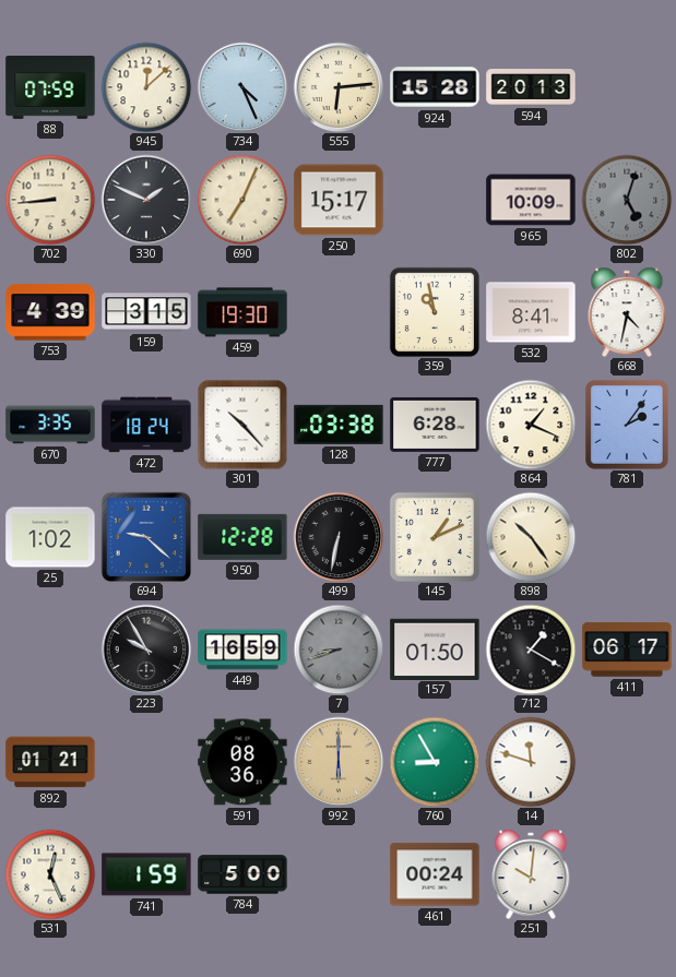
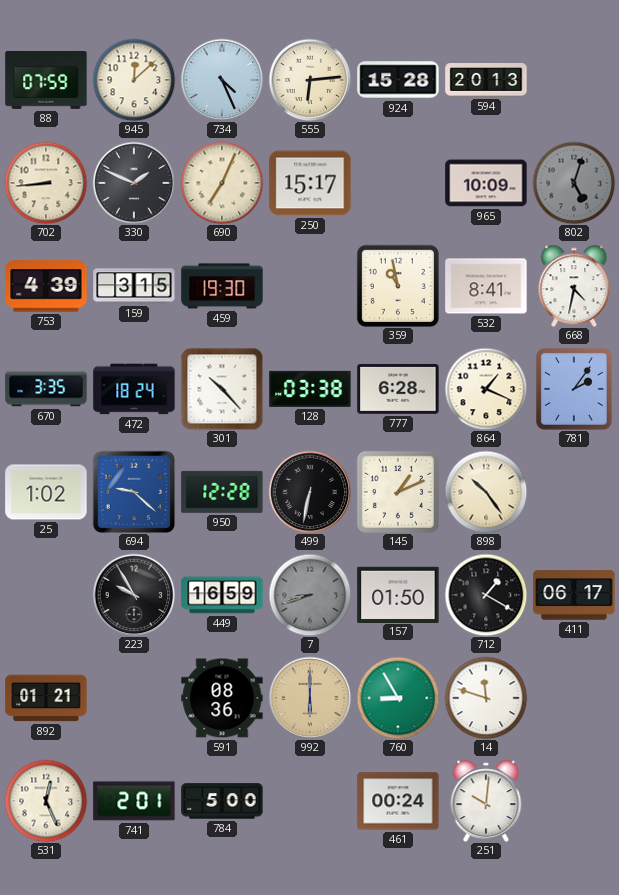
741: 1:59 -> 2:01
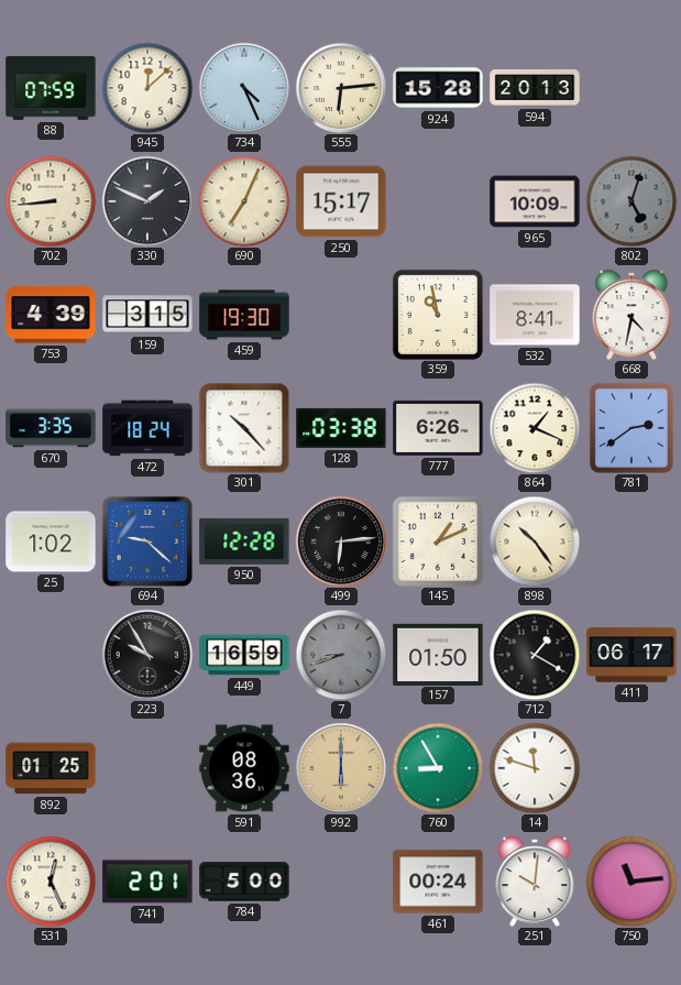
777: 6:28 -> 6:26
781: 2:06 -> 2:39
499: 6:32 -> 6:14
892: 01:21 -> 01:25
750: none -> 11:14
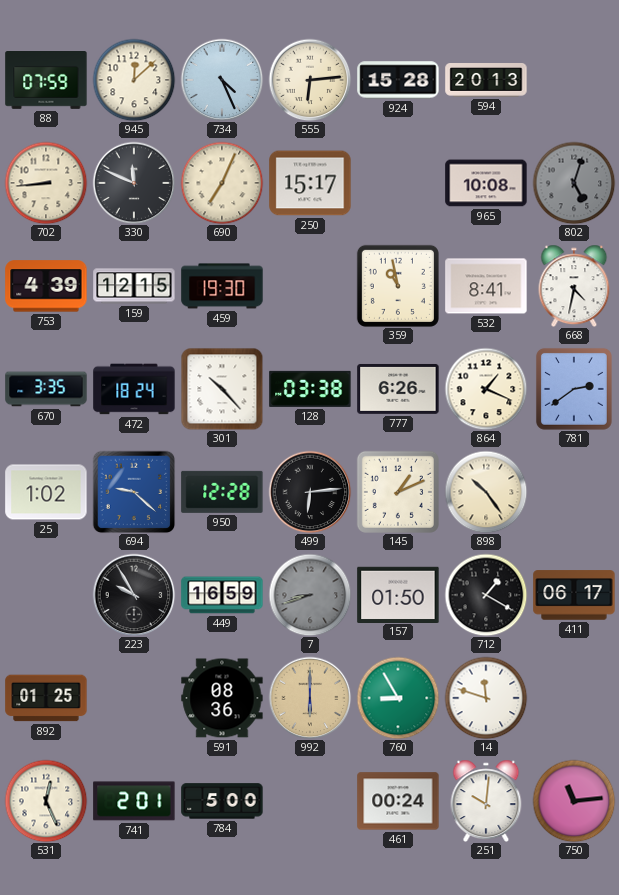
330: 1:49 -> 11:49
965: 10:09 -> 10:08
159: 3:15 -> 12:15
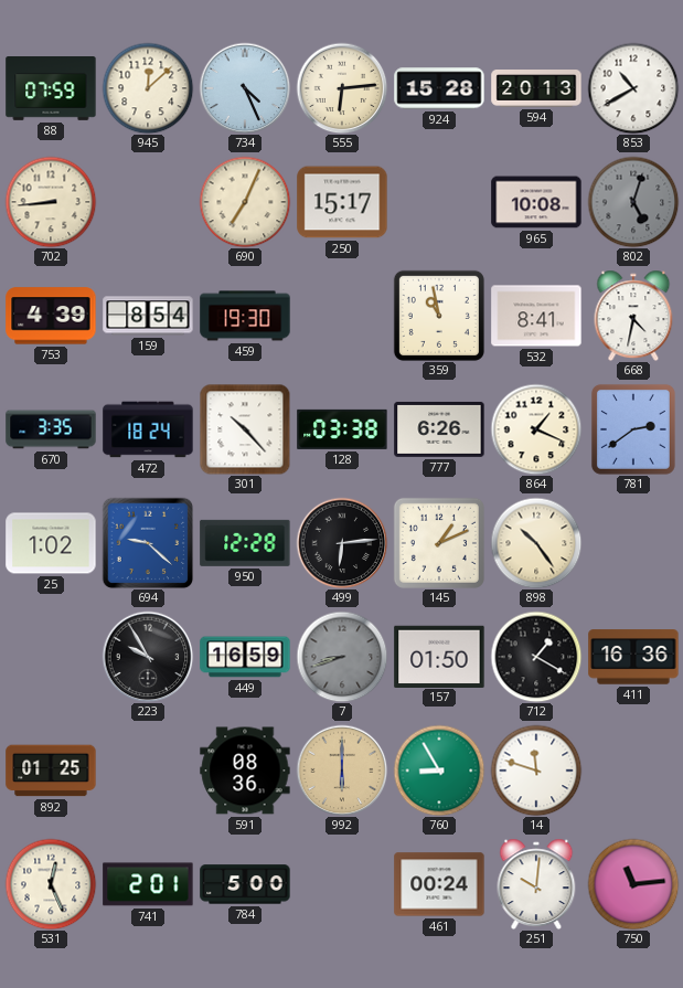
853: none -> 10:40
330: 11:49 -> none
159: 12:15 -> 8:54
411: 06:17 -> 16:36
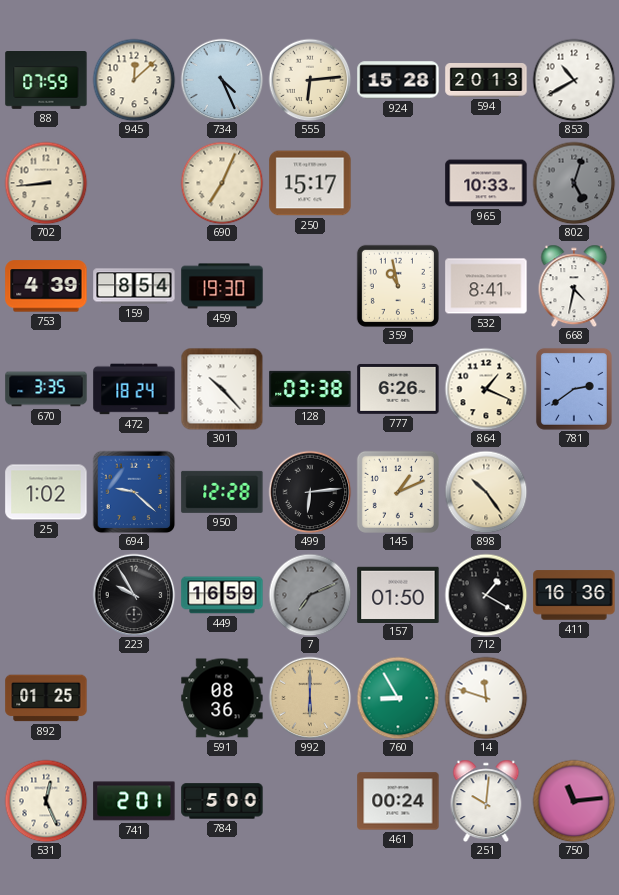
965: 10:08 -> 10:33
7: 8:42 -> 7:11
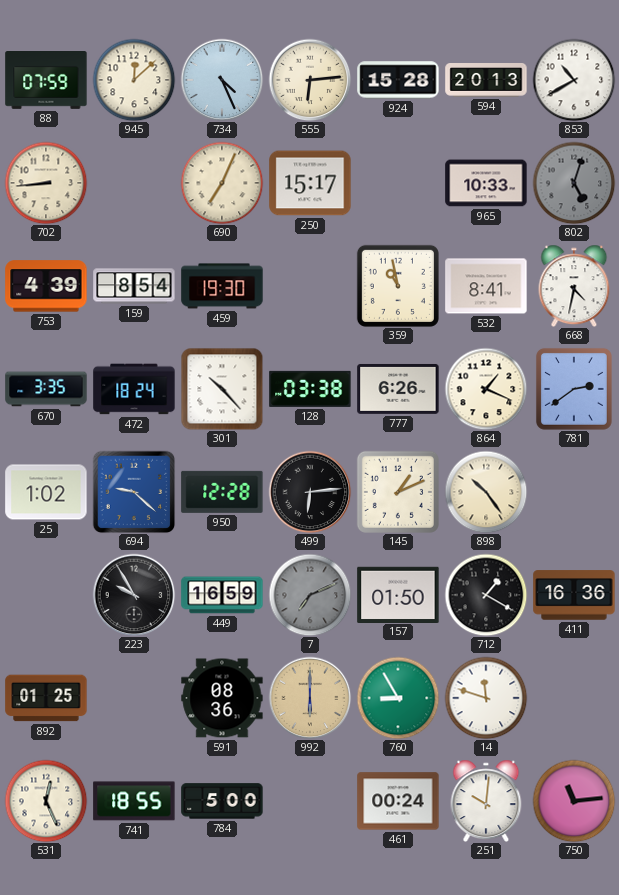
741: 2:01 -> 18:55
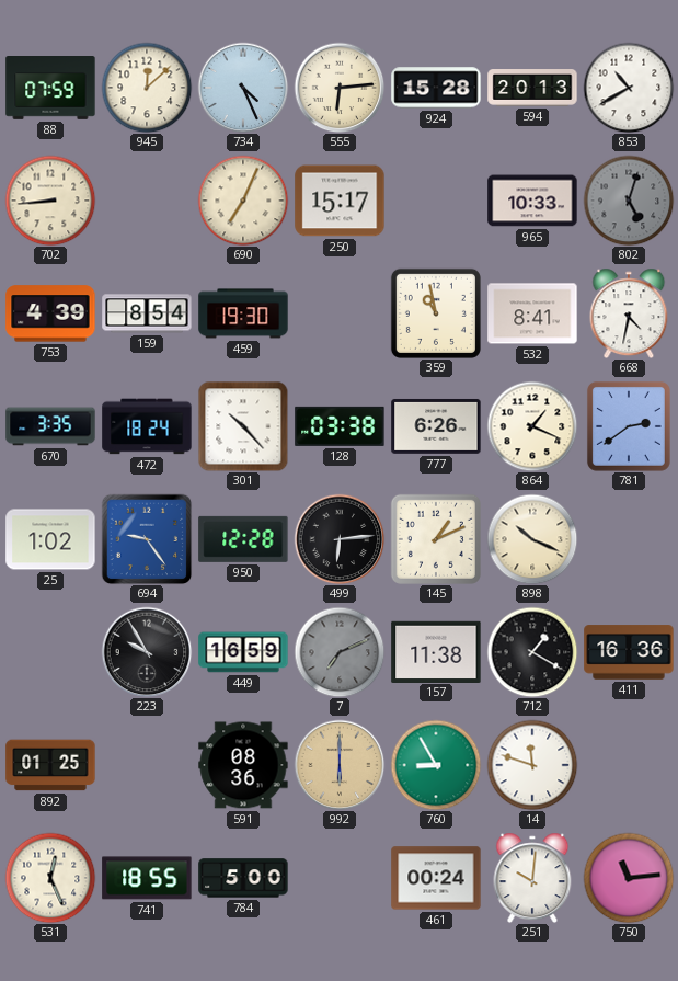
694: 9:22 -> 9:24
898: 10:24 -> 10:19
157: 01:50 -> 11:38
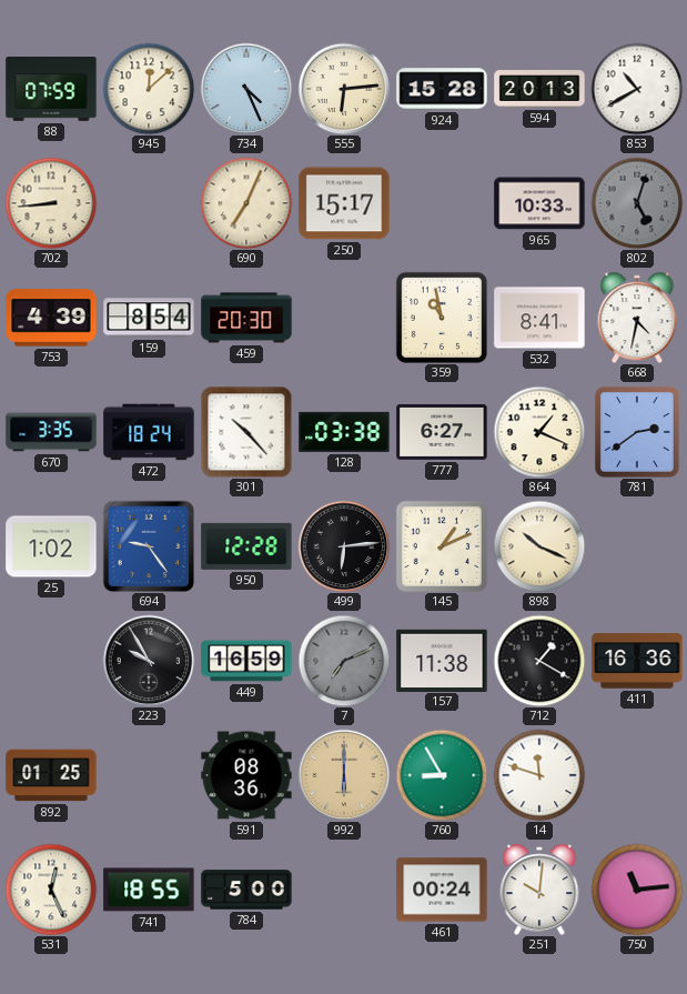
459: 19:30 -> 20:30
777: 6:26 -> 6:27
